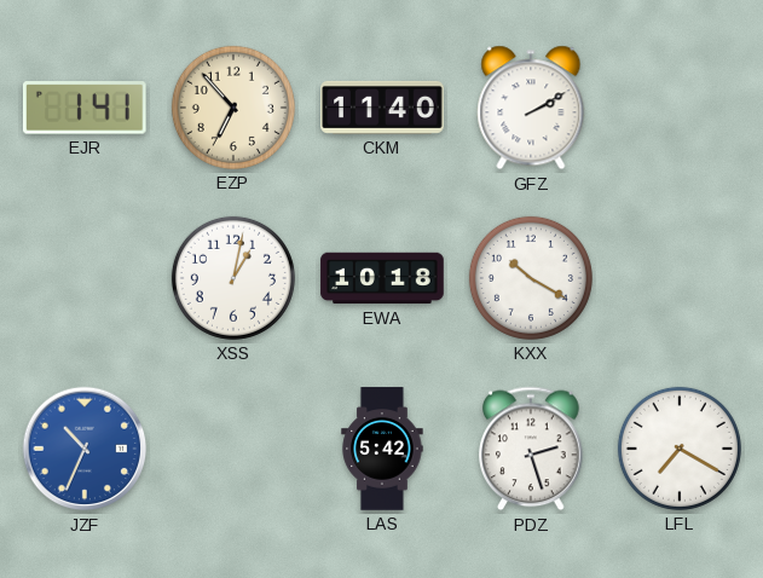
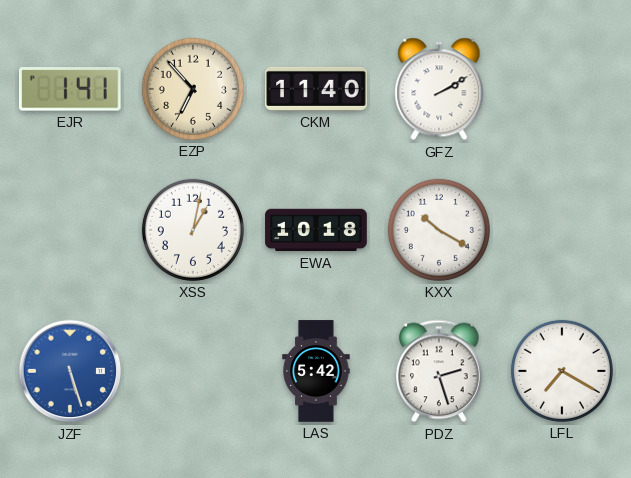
JZF: 10:34 -> 5:27
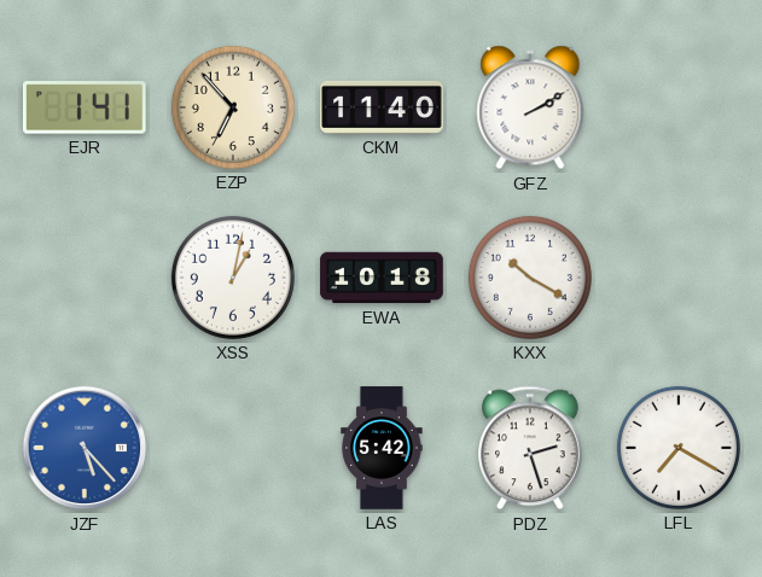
JZF: 5:27 -> 5:23
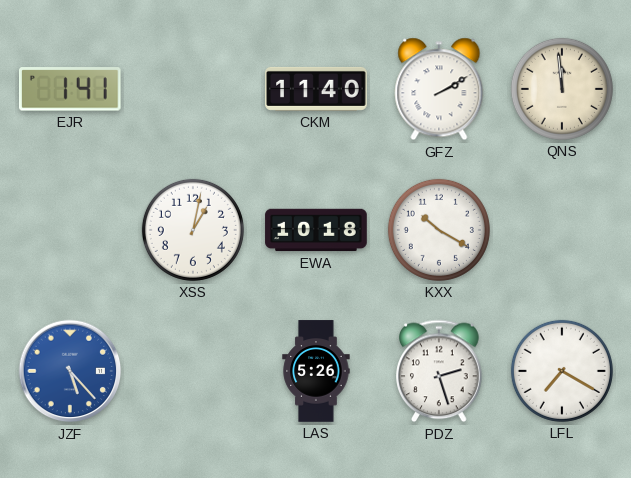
EZP: 6:53 -> none
QNS: none -> 11:59
LAS: 5:42 -> 5:26
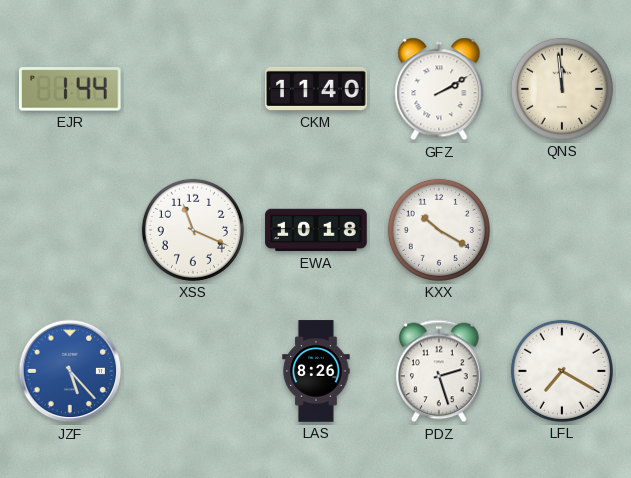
EJR: 1:41 -> 1:44
XSS: 1:02 -> 11:19
LAS: 5:26 -> 8:26
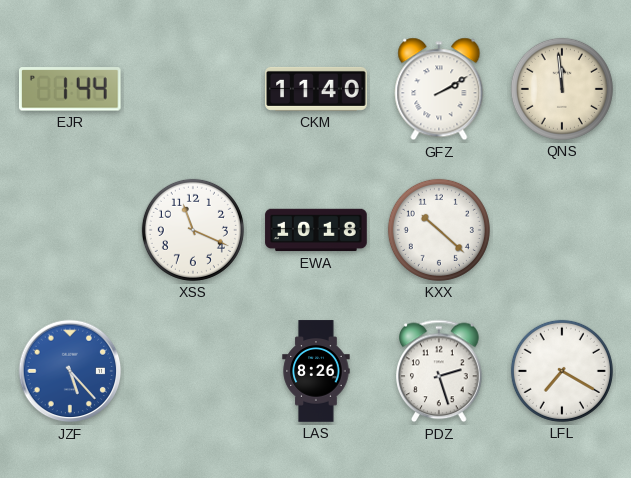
KXX: 10:20 -> 10:22
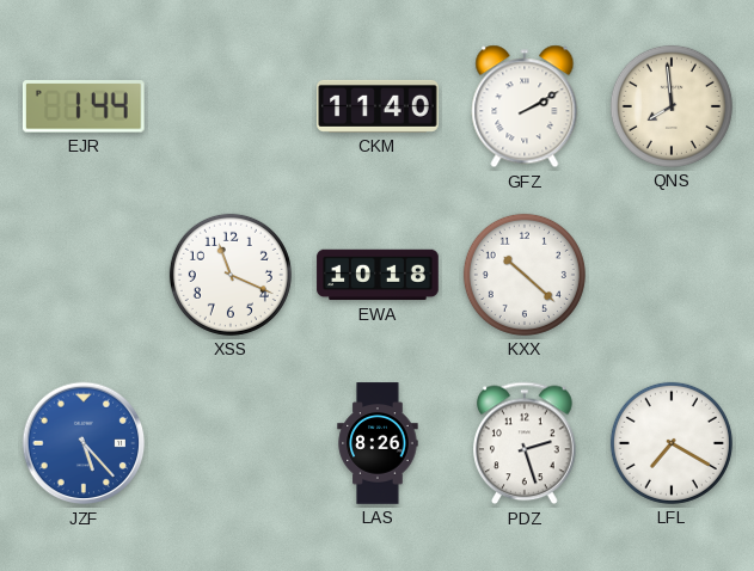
QNS: 11:59 -> 7:59
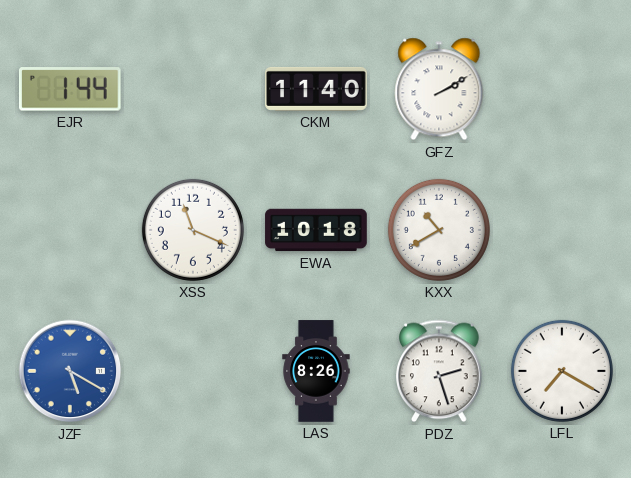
QNS: 7:59 -> none
KXX: 10:22 -> 10:40
JZF: 5:23 -> 5:20
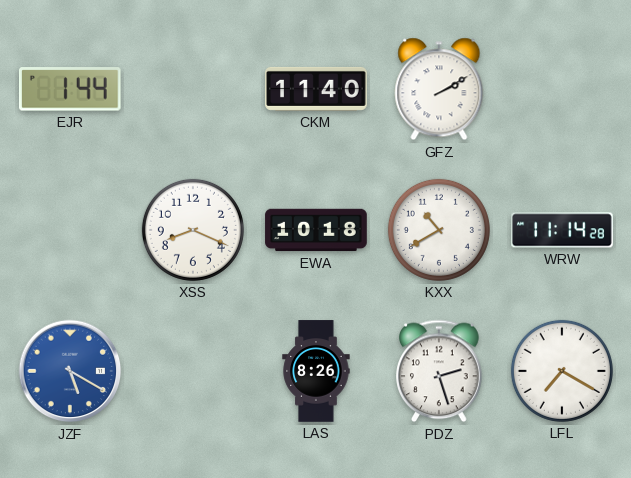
XSS: 11:19 -> 8:19
WRW: none -> 11:14
